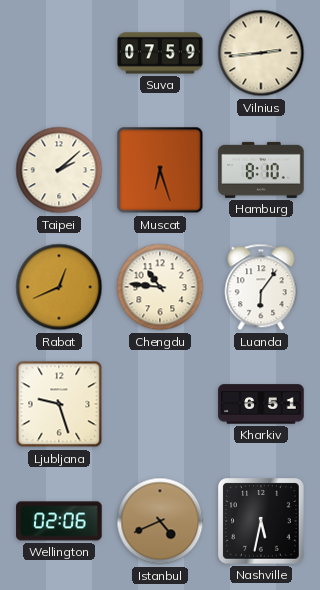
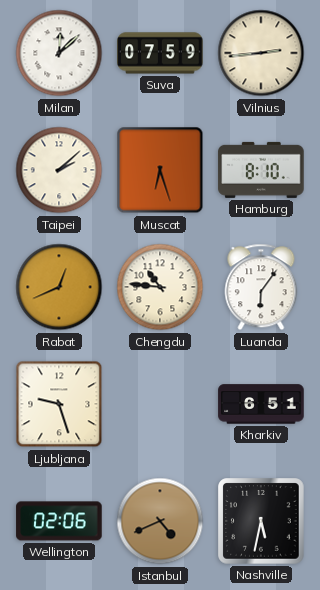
Milan: none -> 12:08
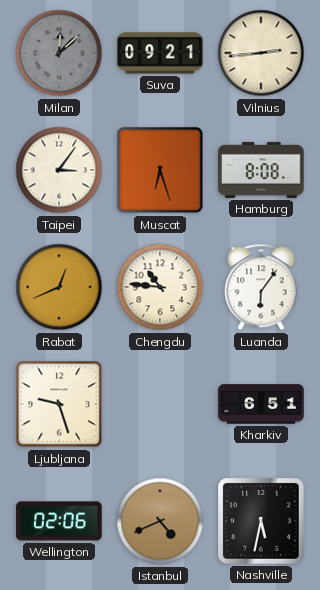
Milan dial: white -> grey
Suva: 07:59 -> 09:21
Taipei: 2:08 -> 3:06
Hamburg: 8:10 -> 8:08
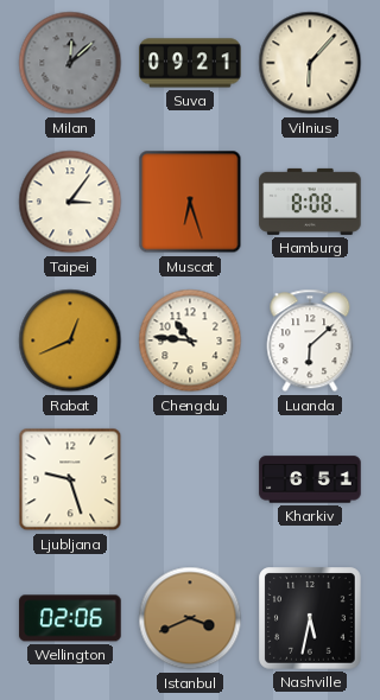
Vilnius: 2:44 -> 6:07
Luanda: 6:06 -> 6:08
Istanbul: 4:41 -> 3:41
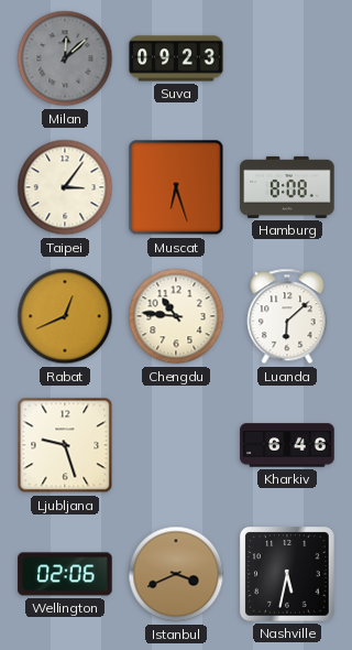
Suva: 09:21 -> 09:23
Vilnius: 6:07 -> none
Kharkiv: 6:51 -> 6:46
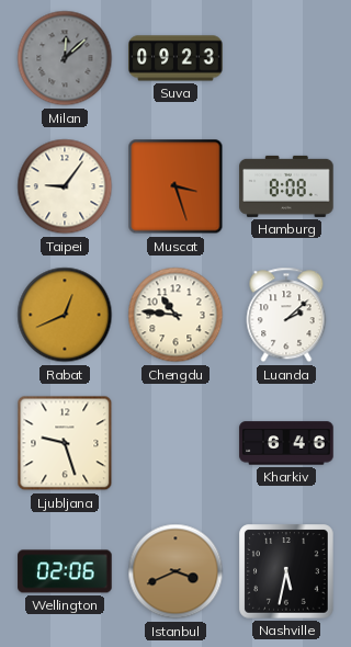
Taipei: 3:06 -> 9:06
Muscat: 6:27 -> 3:27
Luanda: 6:08 -> 2:08
